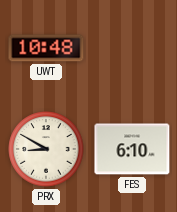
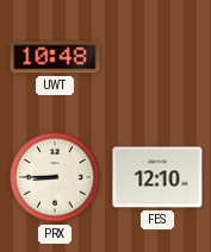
PRX: 8:50 -> 8:45
FES: 6:10 -> 12:10
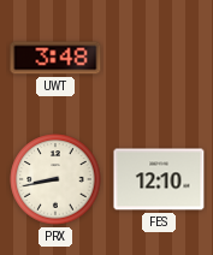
UWT: 10:48 -> 3:48
PRX: 8:45 -> 8:43
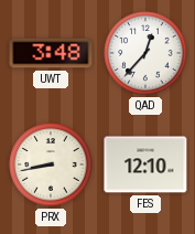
QAD: none -> 12:37
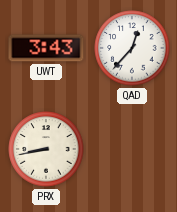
UWT: 3:48 -> 3:43
FES: 12:10 -> none
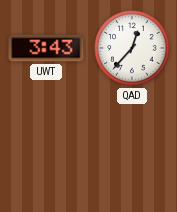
PRX: 8:43 -> none
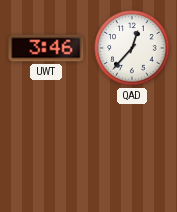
UWT: 3:43 -> 3:46
